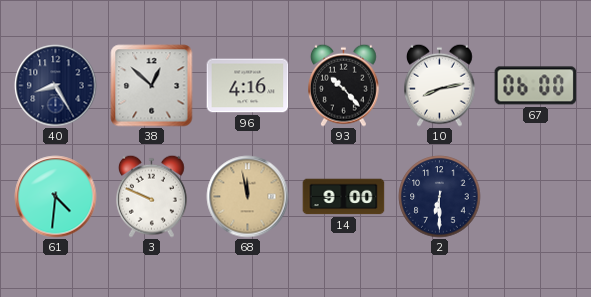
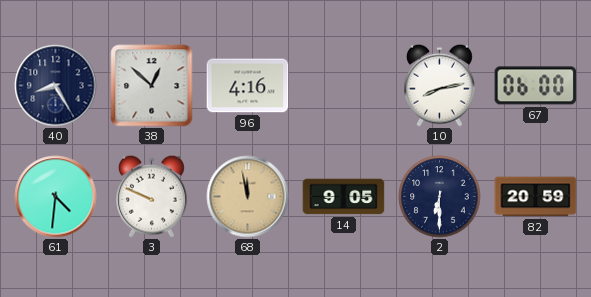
93: 10:23 -> none
14: 9:00 -> 9:05
82: none -> 20:59
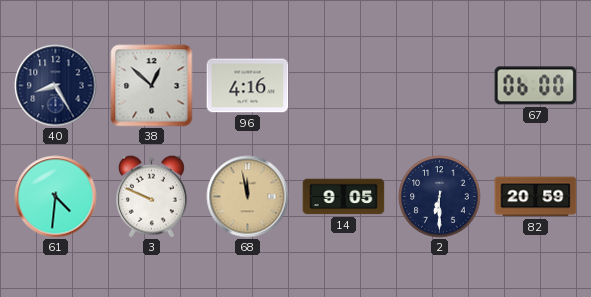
10: 8:13 -> none
